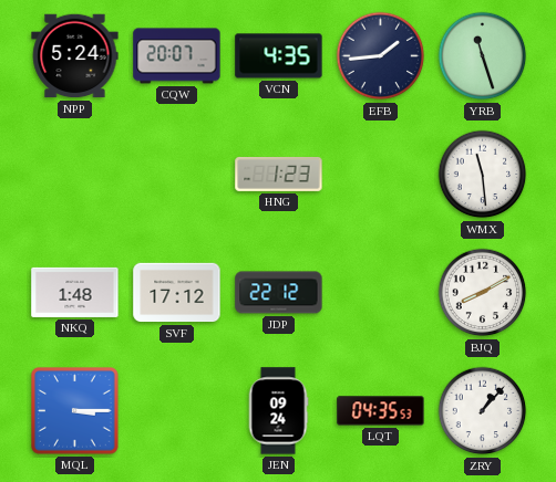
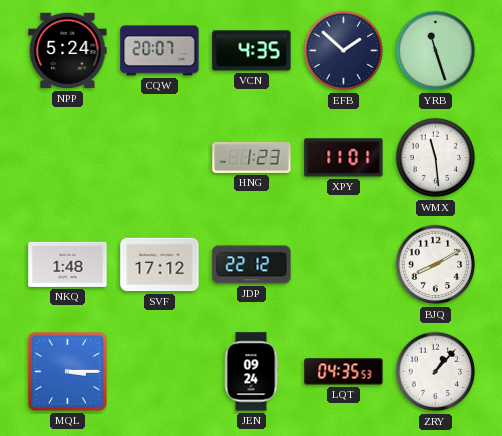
EFB: 1:44 -> 1:52
XPY: none -> 11:01
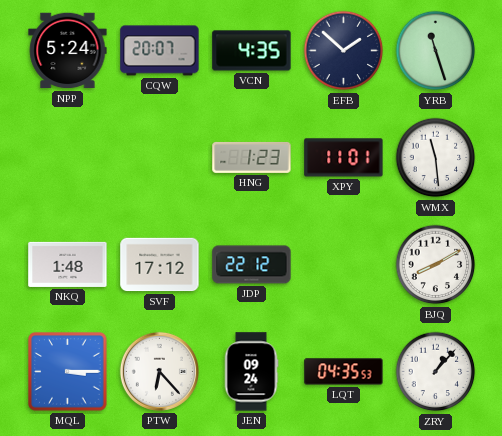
PTW: none -> 6:23
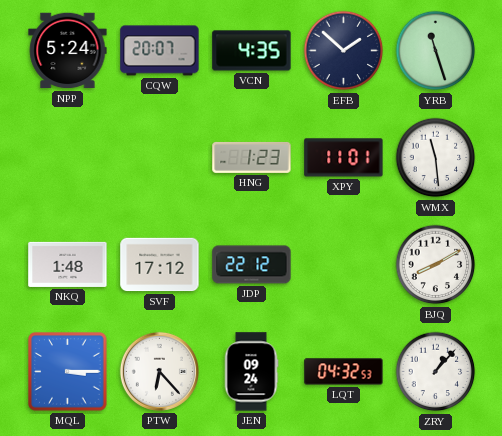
LQT: 04:35 -> 04:32
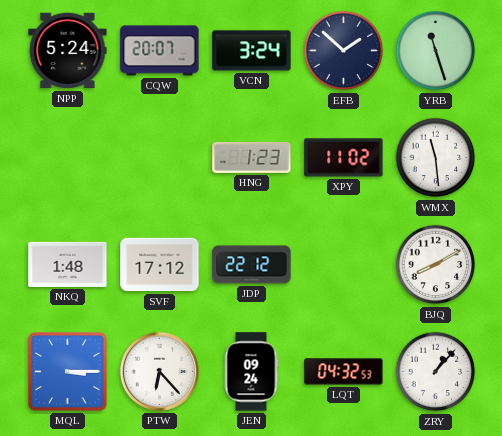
VCN: 4:35 -> 3:24
XPY: 11:01 -> 11:02
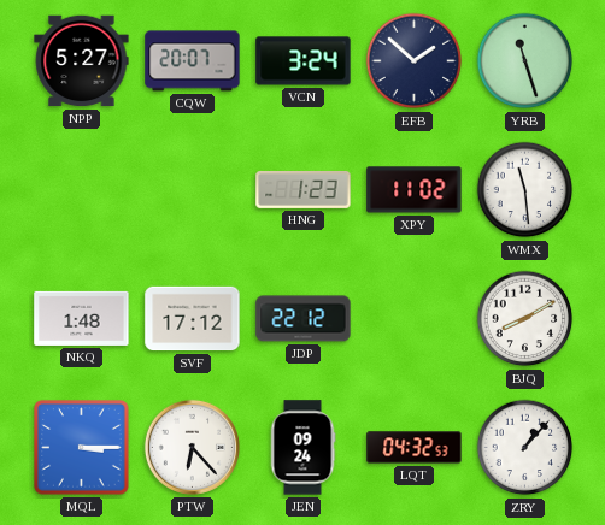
NPP: 5:24 -> 5:27
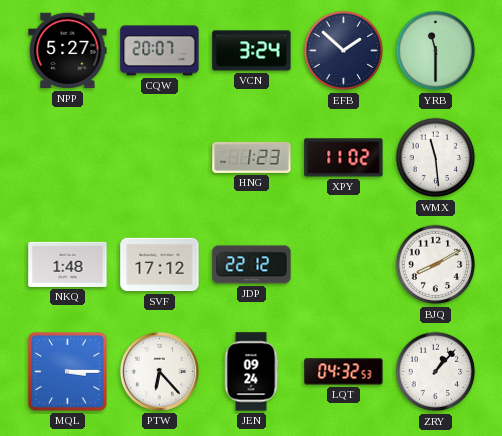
YRB: 11:27 -> 11:30
